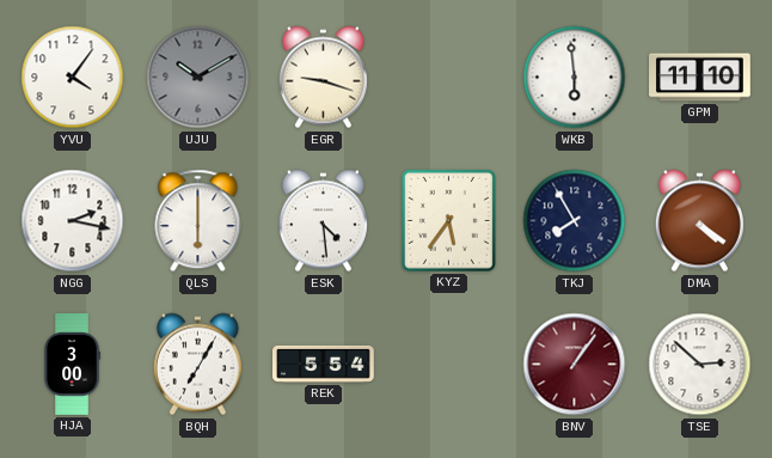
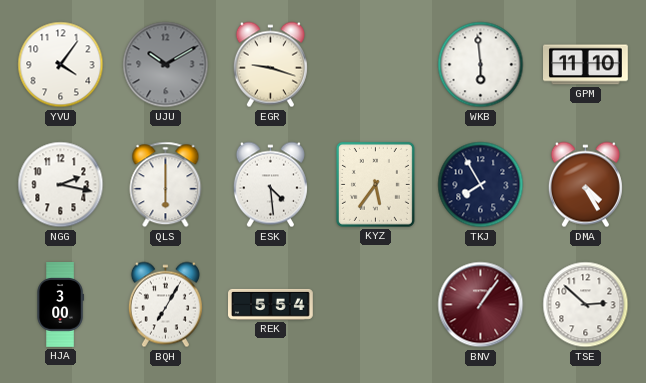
DMA: 4:21 -> 4:25
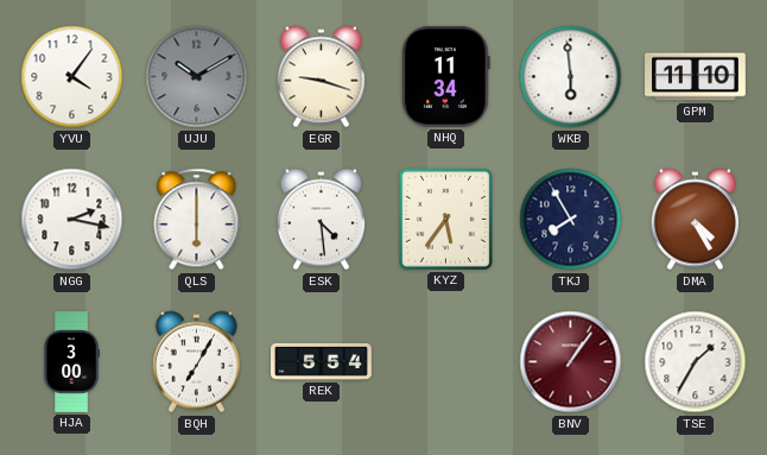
NHQ: none -> 11:34
TSE: 2:52 -> 1:35
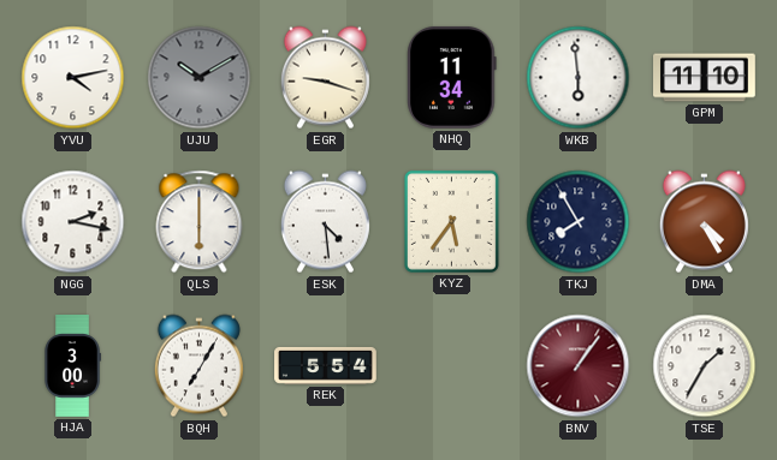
YVU: 4:06 -> 4:13
